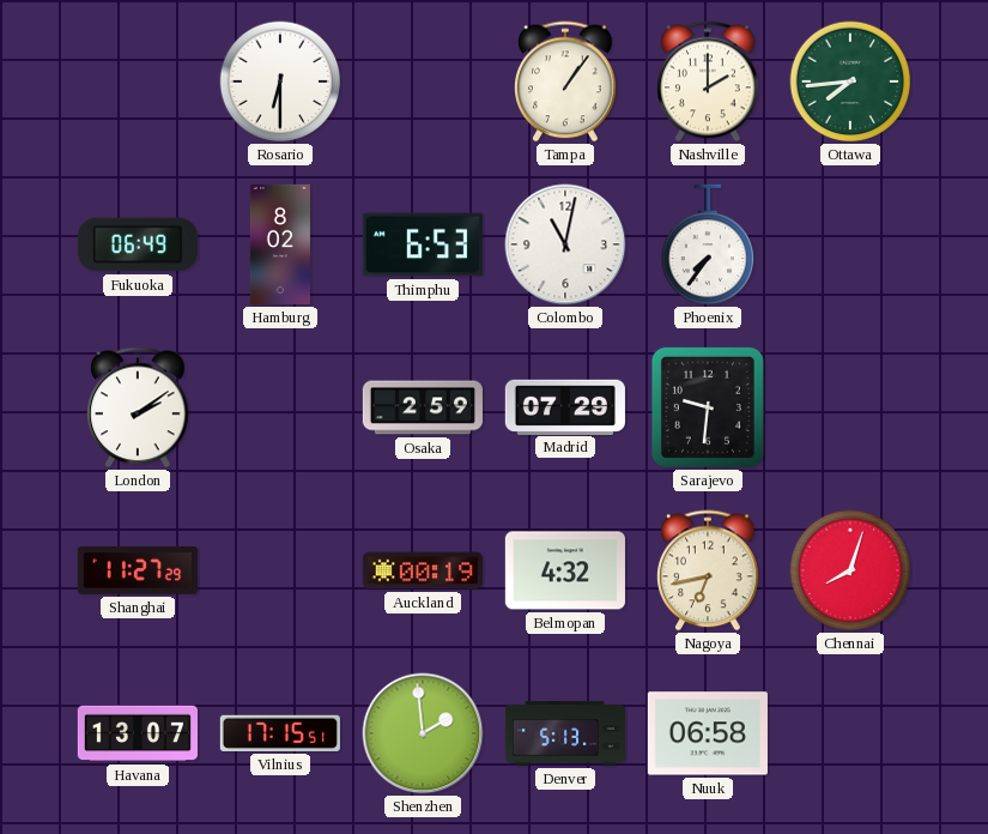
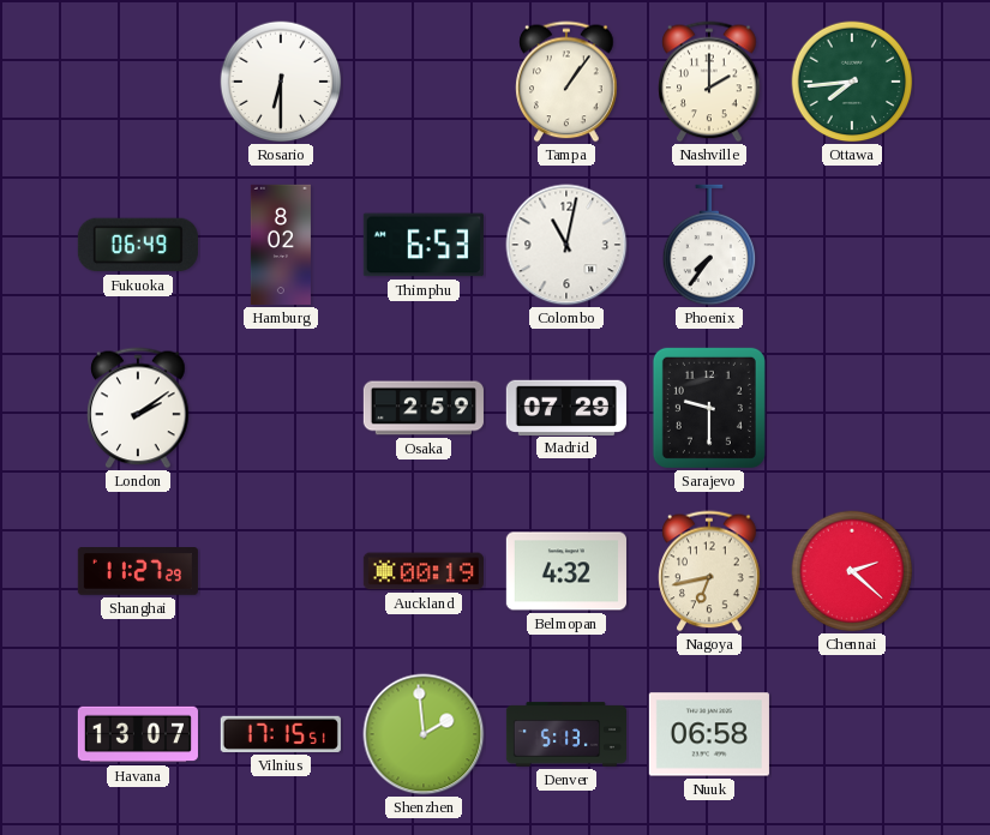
Sarajevo: 9:31 -> 9:30
Chennai: 8:03 -> 2:22
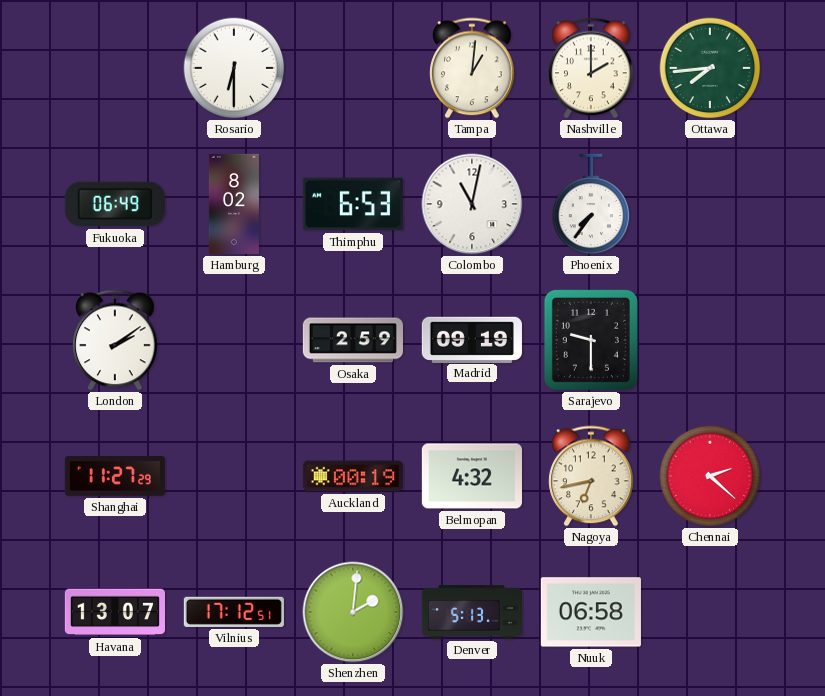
Tampa: 1:06 -> 1:01
Madrid: 07:29 -> 09:19
Vilnius: 17:15 -> 17:12
Shenzhen: 1:59 -> 2:01
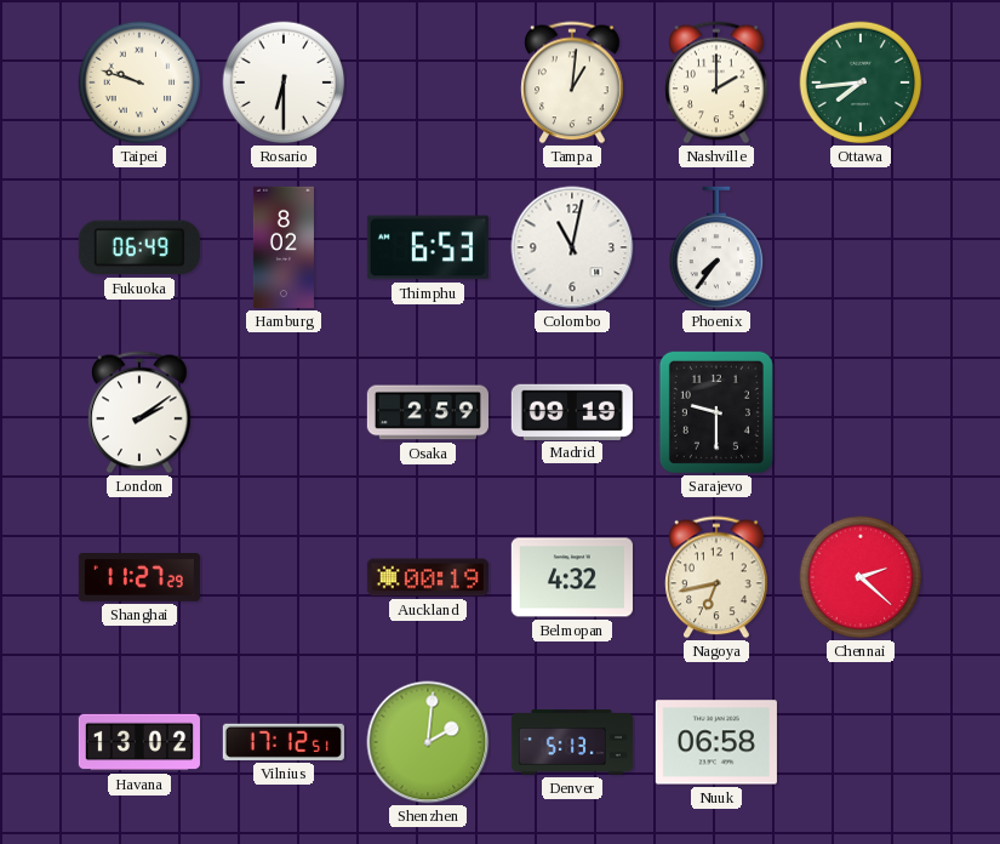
Taipei: none -> 9:48
Havana: 13:07 -> 13:02
